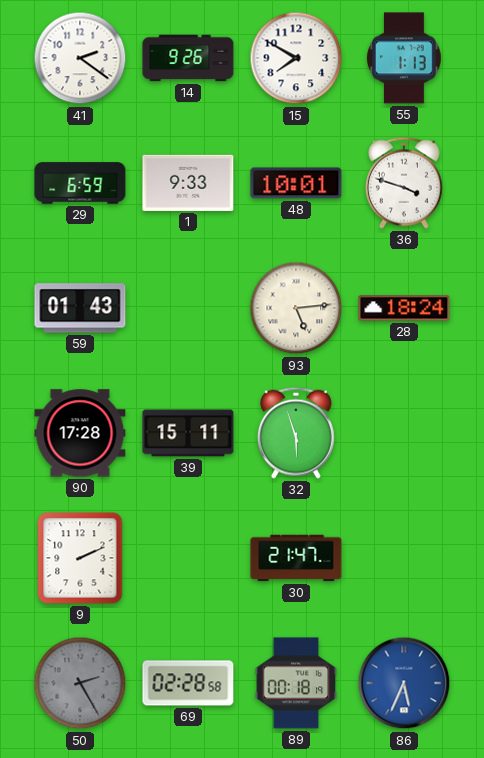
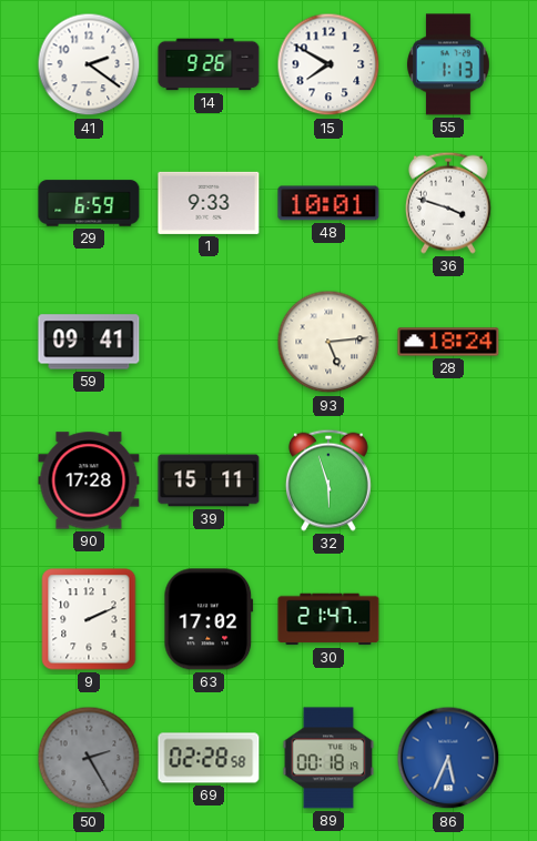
59: 01:43 -> 09:41
63: none -> 17:02
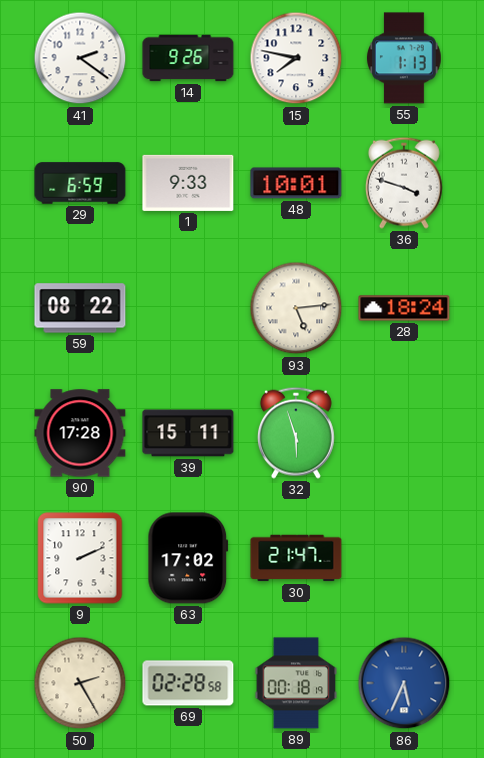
15: 7:50 -> 7:47
59: 09:41 -> 08:22
50 dial: grey -> cream
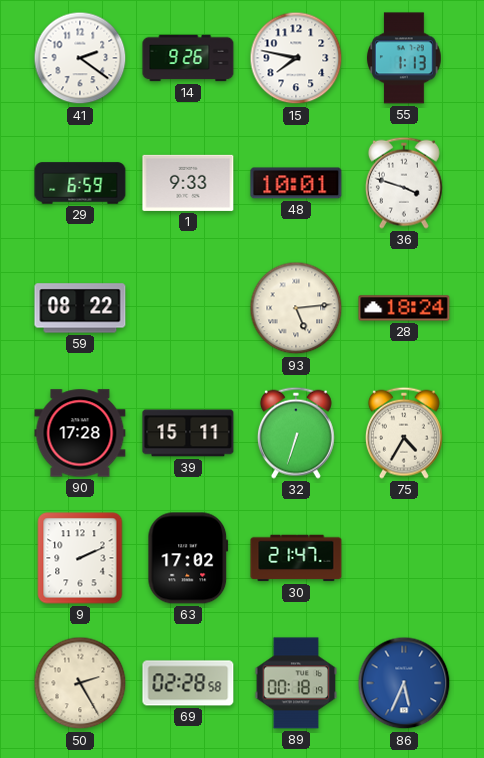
32: 5:57 -> 6:33
75: none -> 4:35
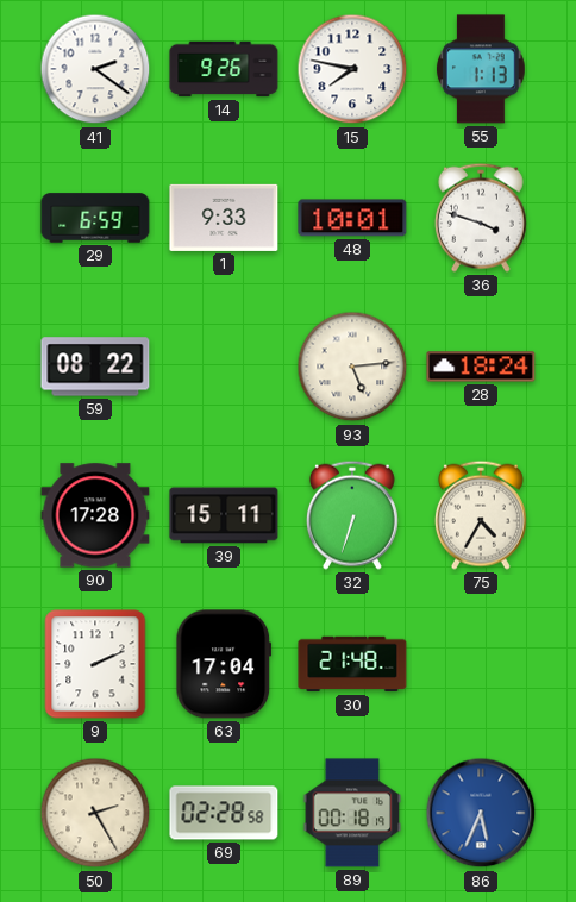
63: 17:02 -> 17:04
30: 21:47 -> 21:48
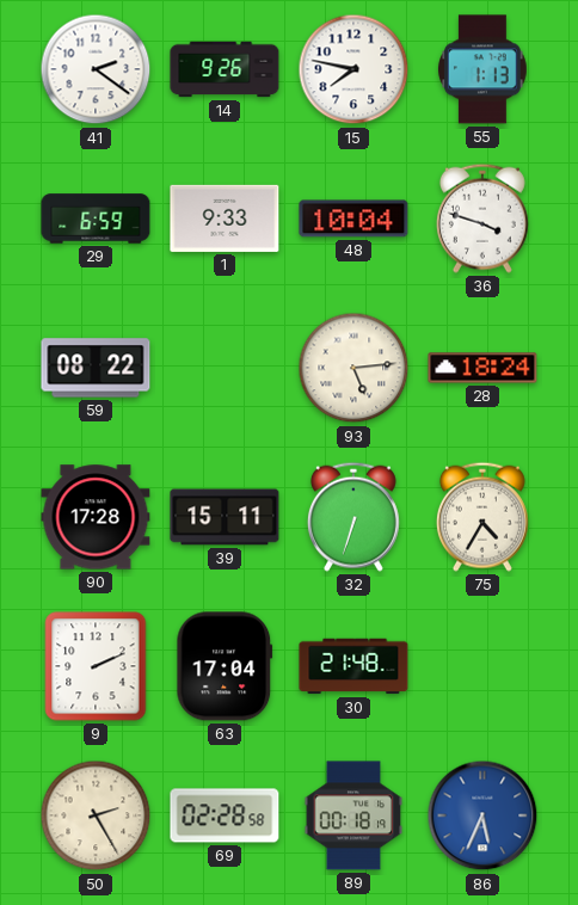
48: 10:01 -> 10:04
